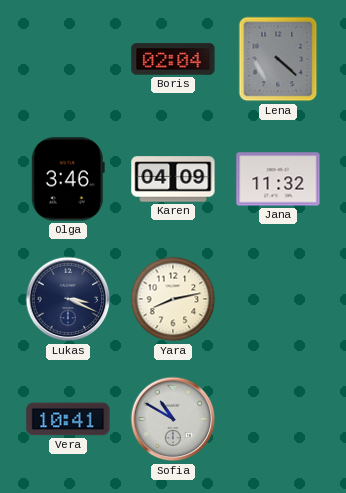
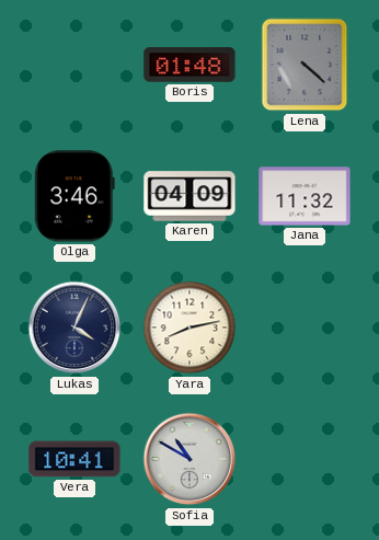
Boris: 02:04 -> 01:48
Lukas: 3:19 -> 4:04
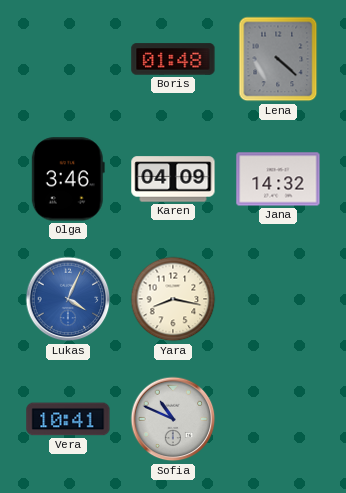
Jana: 11:32 -> 14:32
Lukas dial: navy -> blue
Yara: 8:13 -> 8:17
Sofia: 10:50 -> 10:49
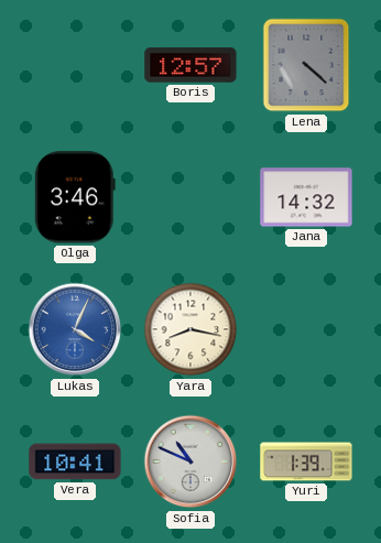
Boris: 01:48 -> 12:57
Karen: 04:09 -> none
Yuri: none -> 1:39
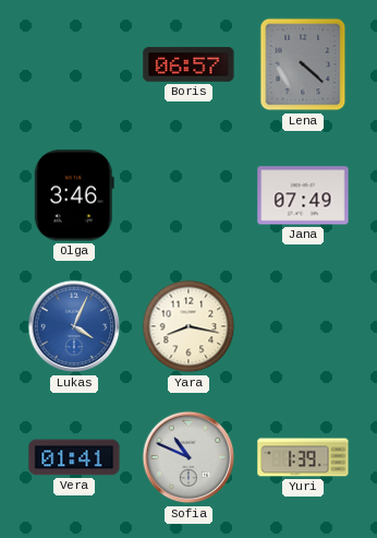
Boris: 12:57 -> 06:57
Jana: 14:32 -> 07:49
Vera: 10:41 -> 01:41
